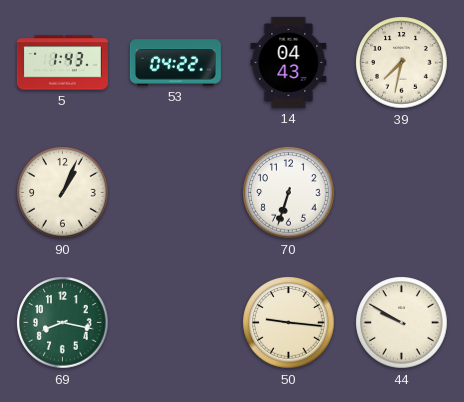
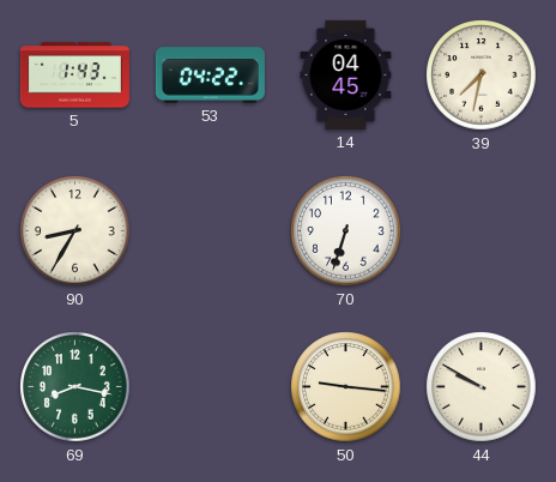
14: 04:43 -> 04:45
90: 1:04 -> 8:35
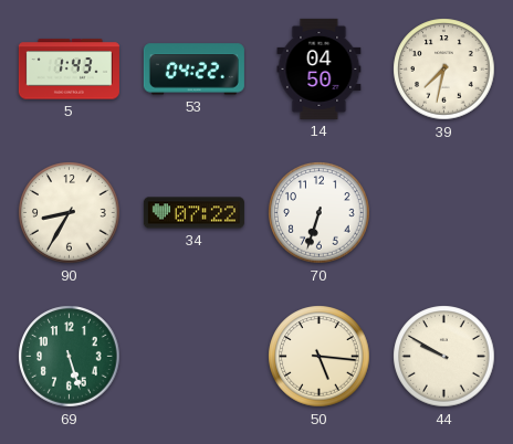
14: 04:45 -> 04:50
34: none -> 07:22
69: 8:17 -> 5:27
50: 9:16 -> 5:16
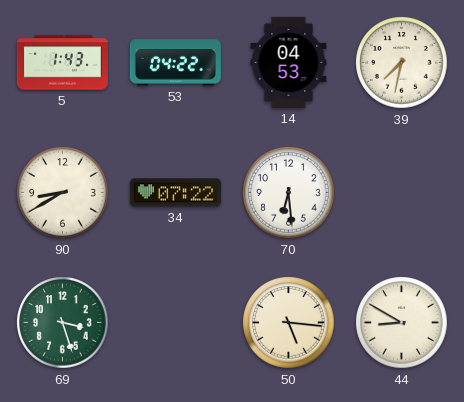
14: 04:50 -> 04:53
90: 8:35 -> 8:40
70: 6:33 -> 6:29
69: 5:27 -> 3:27
44: 9:50 -> 8:50
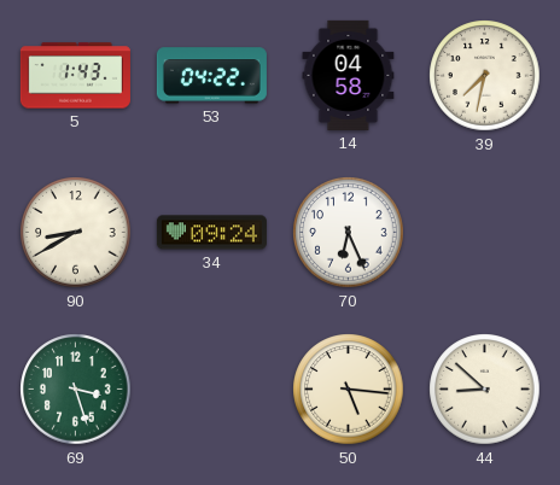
14: 04:53 -> 04:58
34: 07:22 -> 09:24
70: 6:29 -> 6:26
44: 8:50 -> 8:52
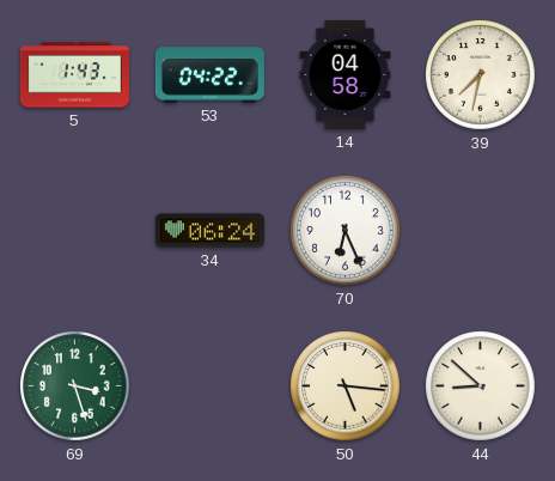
90: 8:40 -> none
34: 09:24 -> 06:24
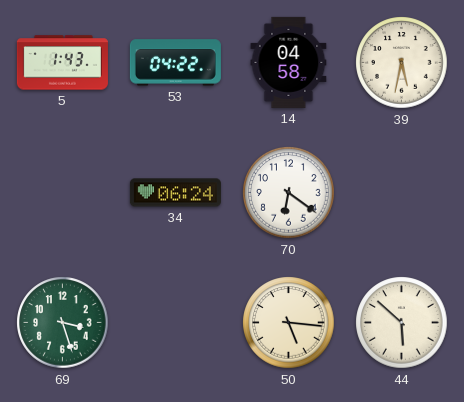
39: 7:32 -> 5:32
70: 6:26 -> 6:21
44: 8:52 -> 5:52
